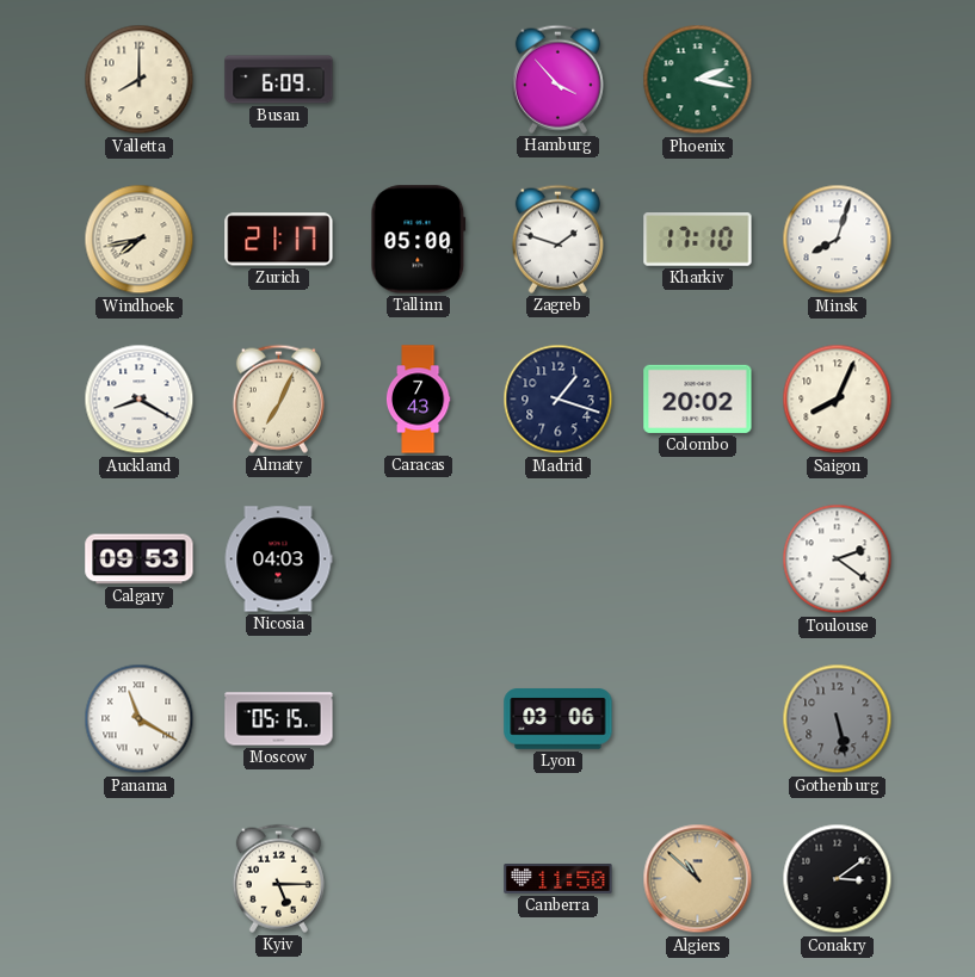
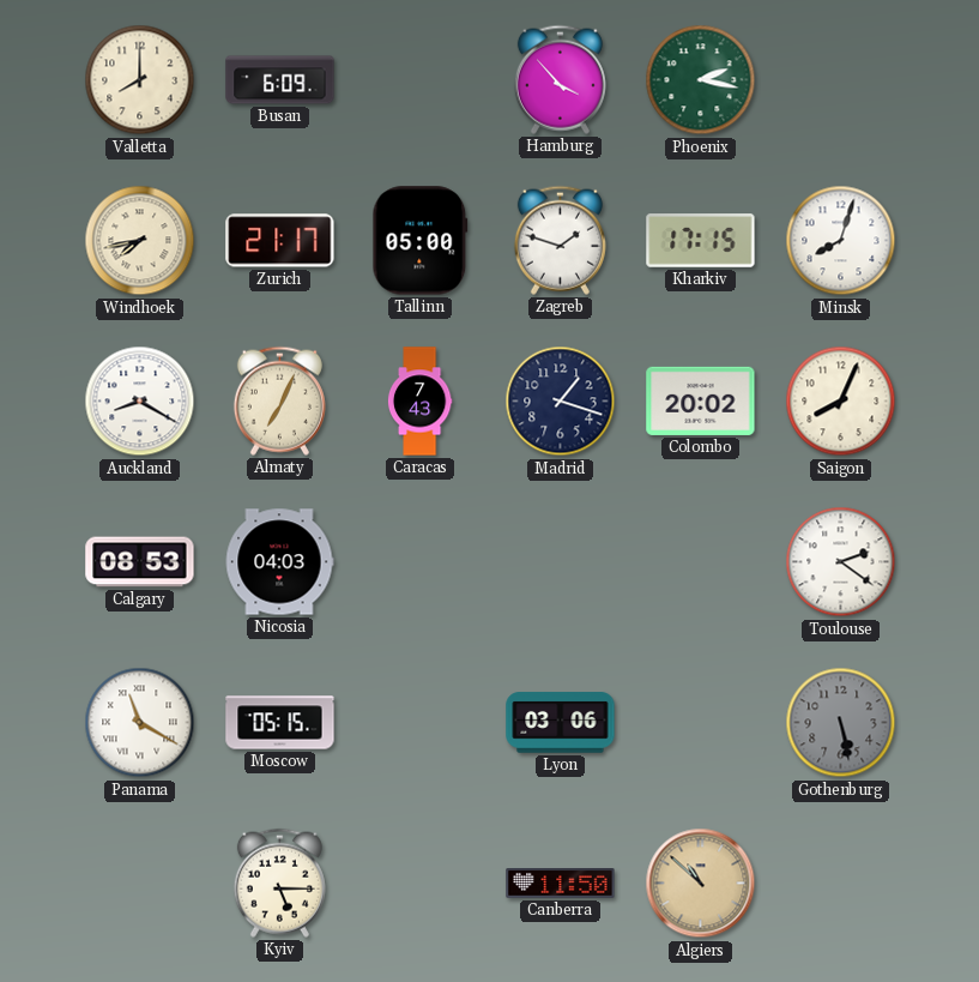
Kharkiv: 17:10 -> 17:15
Calgary: 09:53 -> 08:53
Conakry: 3:09 -> none
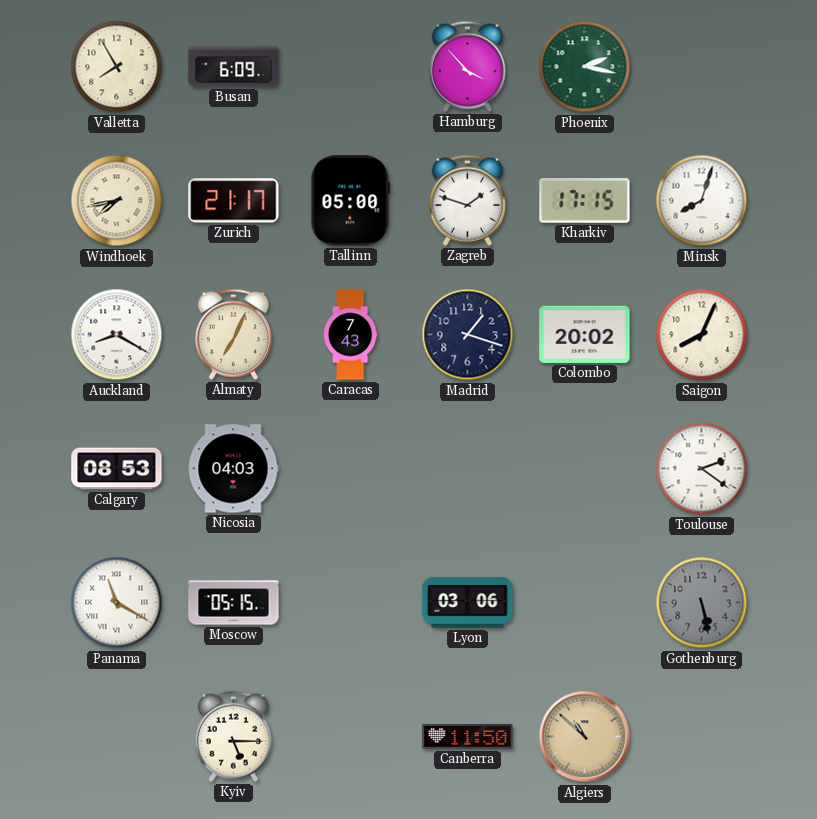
Valletta: 8:00 -> 7:55
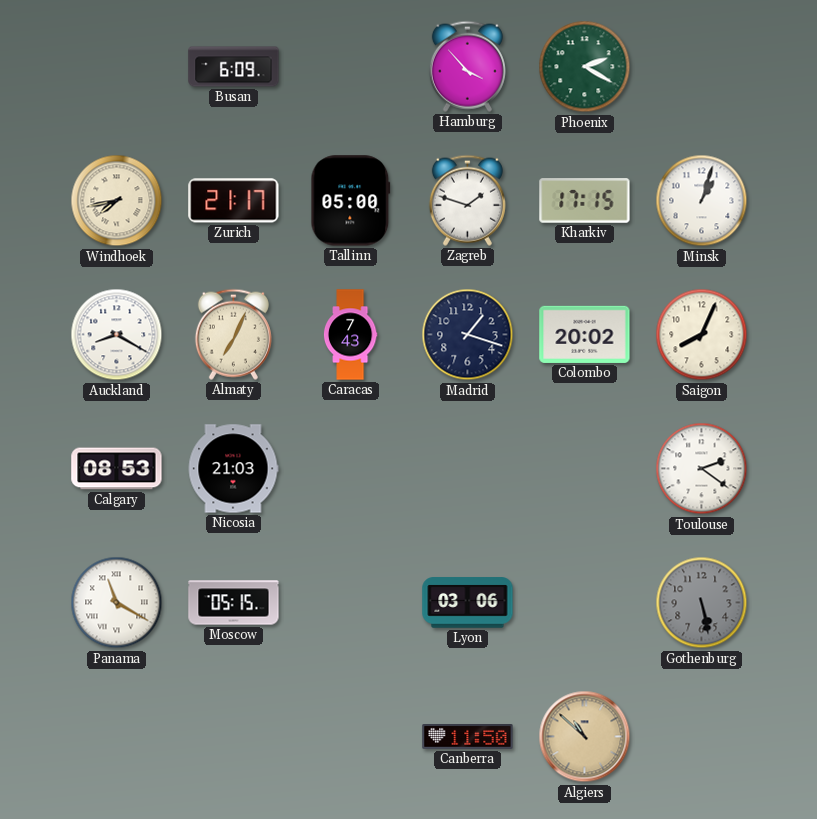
Valletta: 7:55 -> none
Phoenix: 2:17 -> 2:20
Minsk: 8:03 -> 1:03
Nicosia: 04:03 -> 21:03
Kyiv: 5:15 -> none
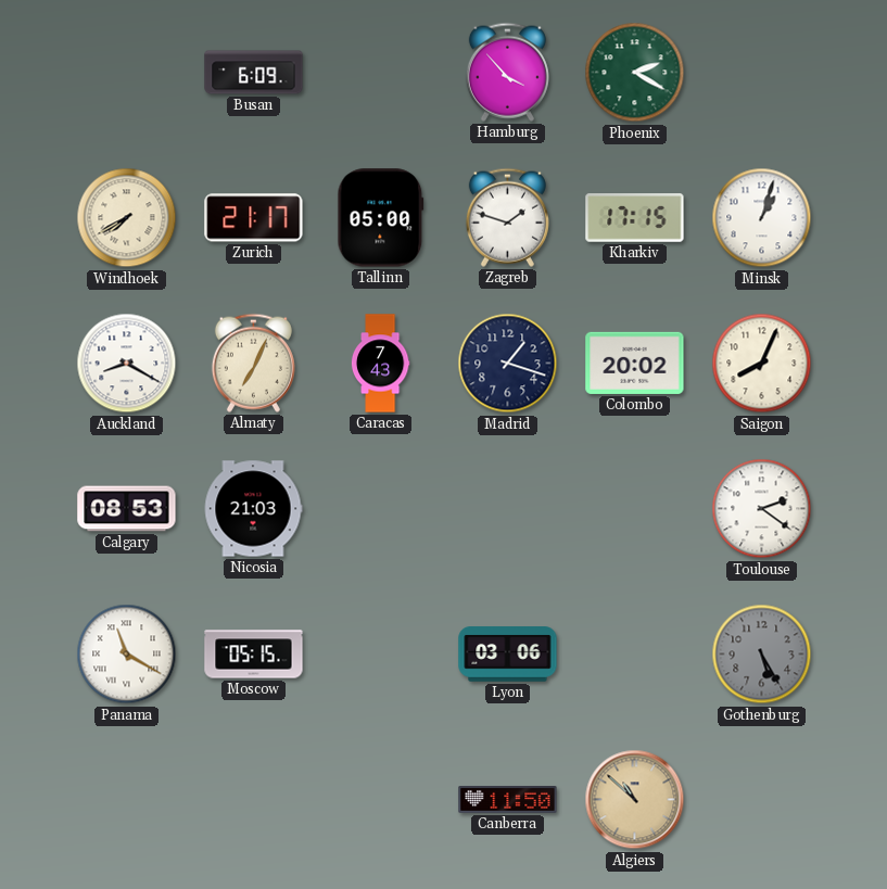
Windhoek: 7:43 -> 7:40
Gothenburg: 5:28 -> 5:25
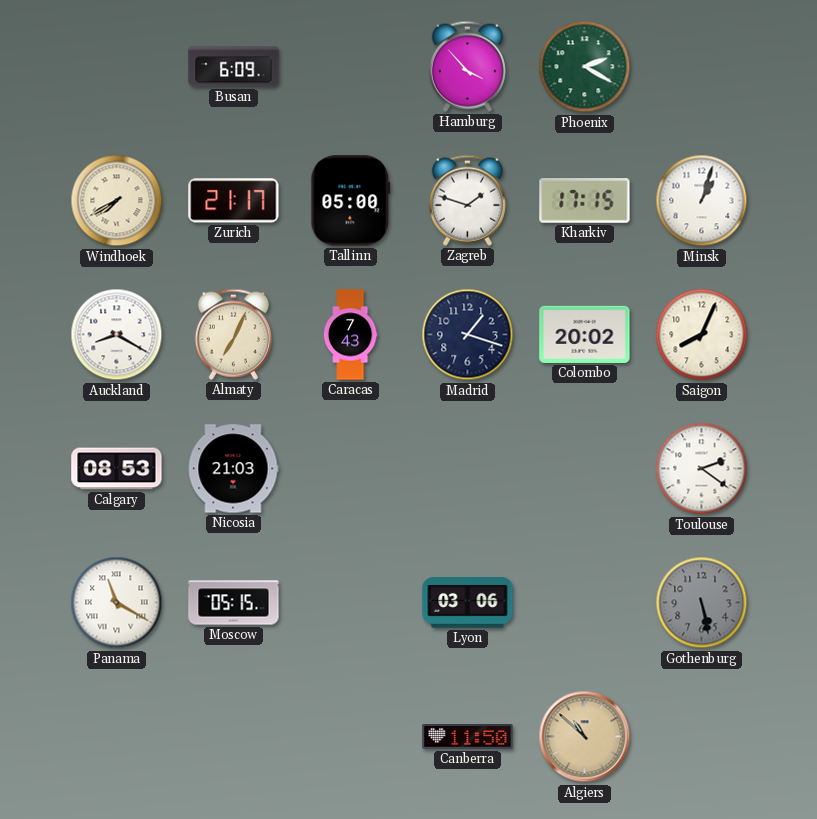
Gothenburg: 5:25 -> 5:28
